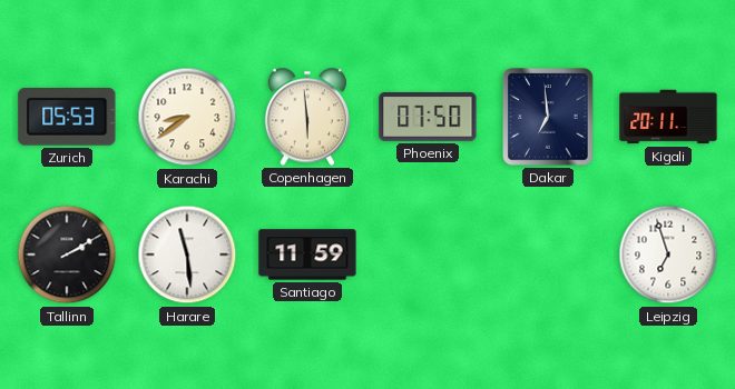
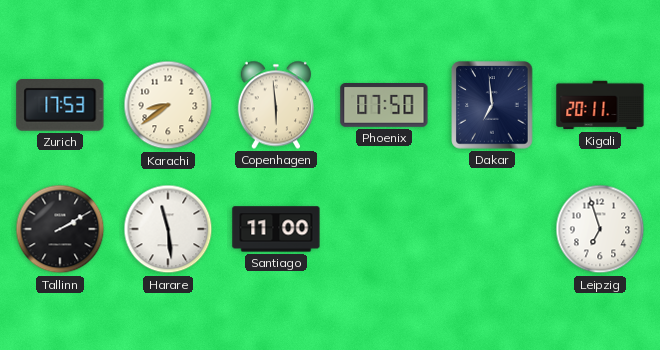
Zurich: 05:53 -> 17:53
Santiago: 11:59 -> 11:00
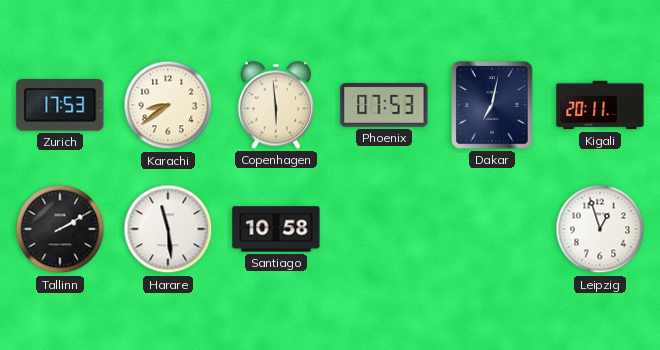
Phoenix: 07:50 -> 07:53
Dakar: 6:59 -> 7:02
Santiago: 11:00 -> 10:58
Leipzig: 6:57 -> 12:57
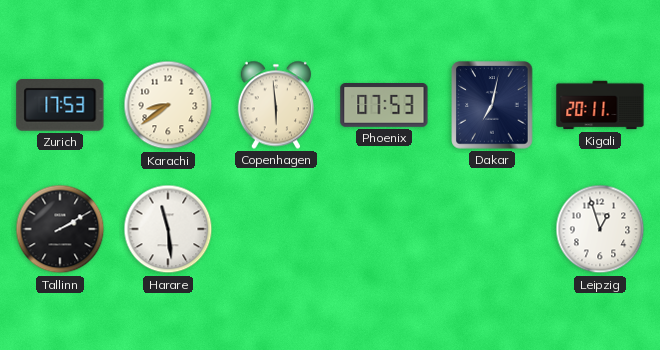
Santiago: 10:58 -> none
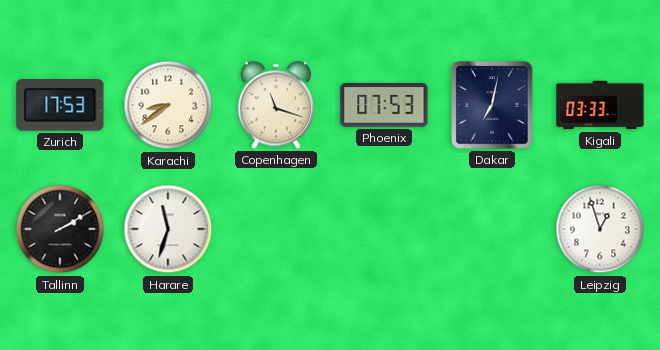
Copenhagen: 5:59 -> 11:18
Kigali: 20:11 -> 03:33
Harare: 11:29 -> 11:33
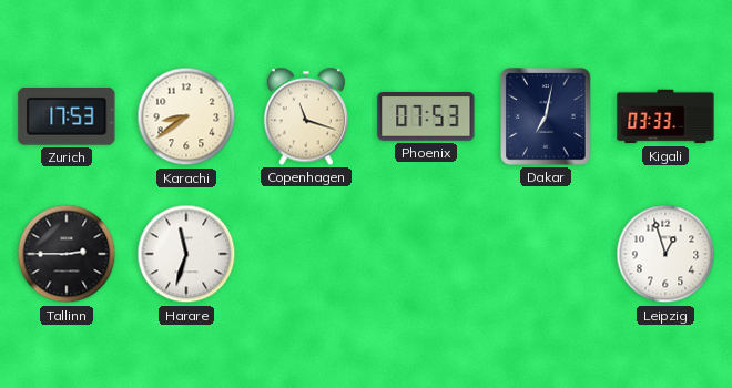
Tallinn: 2:10 -> 2:45
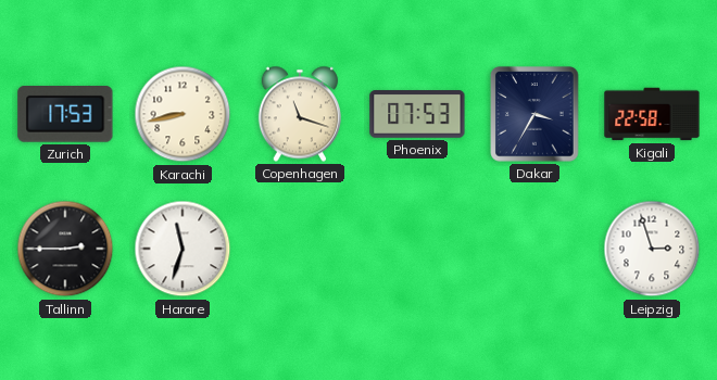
Karachi: 8:39 -> 8:43
Dakar: 7:02 -> 3:35
Kigali: 03:33 -> 22:58
Leipzig: 12:57 -> 2:57
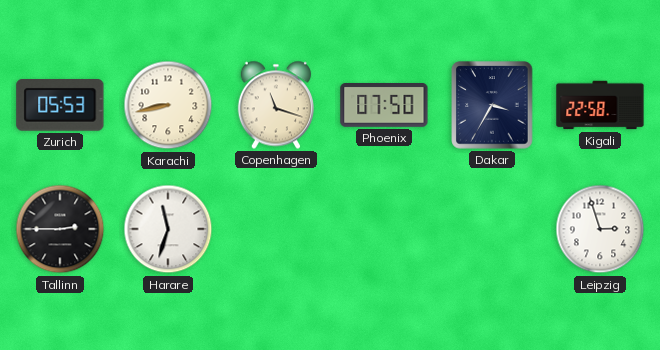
Zurich: 17:53 -> 05:53
Phoenix: 07:53 -> 07:50
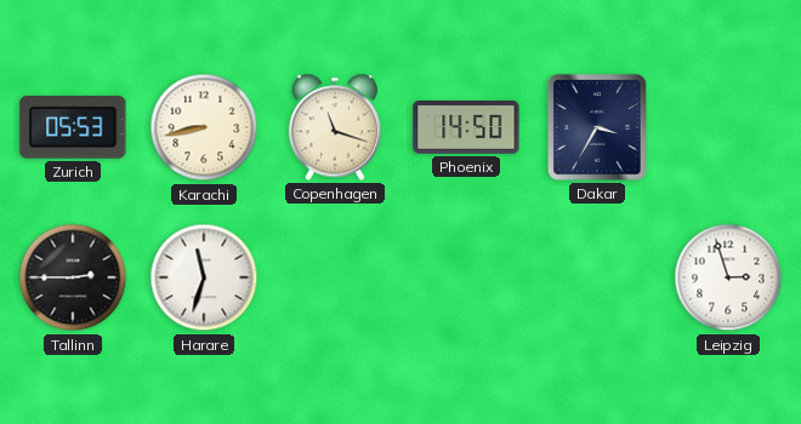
Phoenix: 07:50 -> 14:50
Kigali: 22:58 -> none
